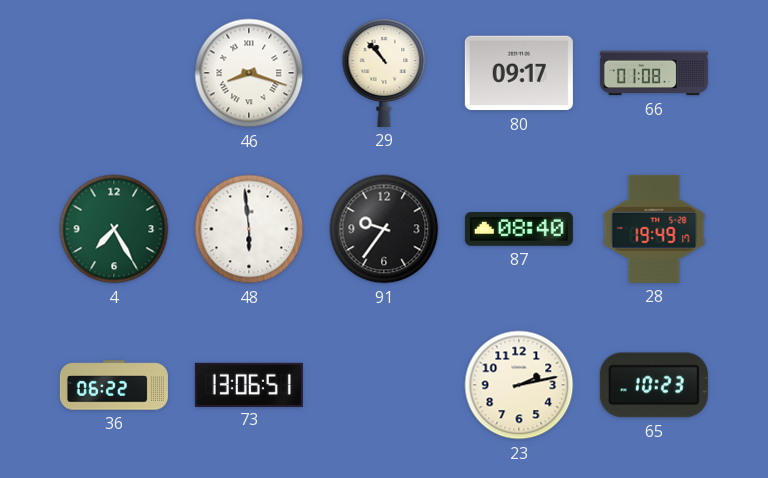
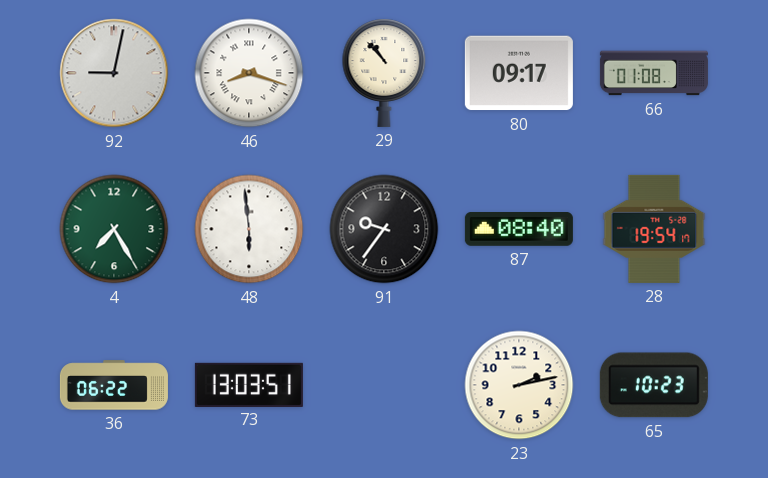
92: none -> 9:02
28: 19:49 -> 19:54
73: 13:06 -> 13:03
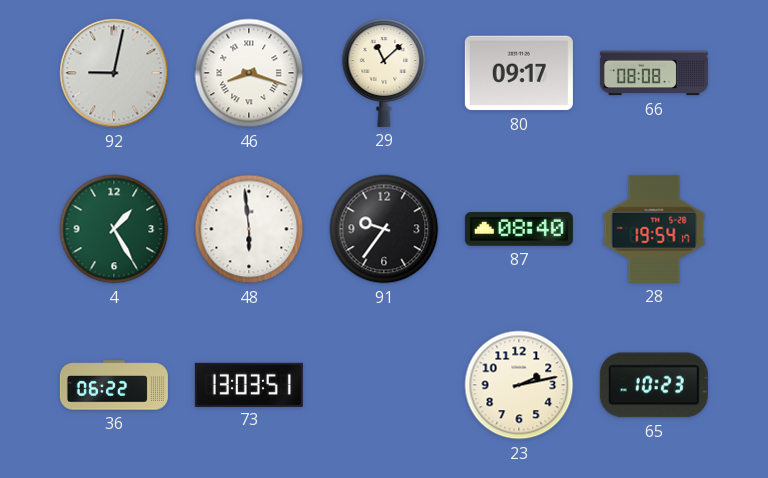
29: 10:53 -> 11:08
66: 01:08 -> 08:08
4: 7:25 -> 1:25
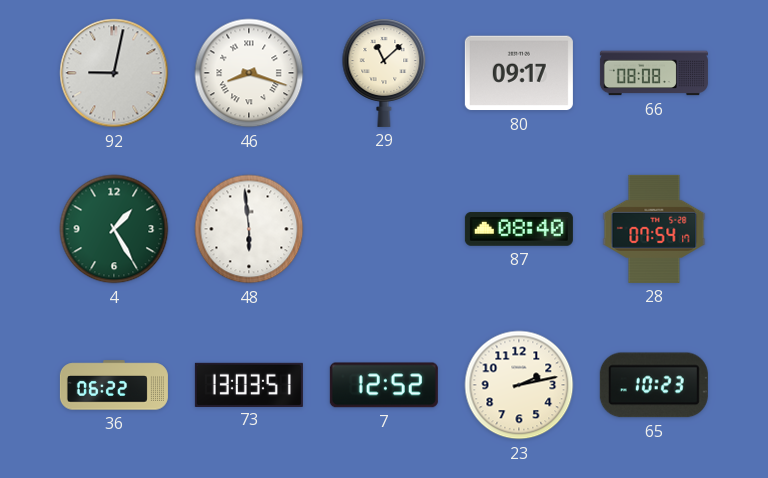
91: 9:36 -> none
28: 19:54 -> 07:54
7: none -> 12:52
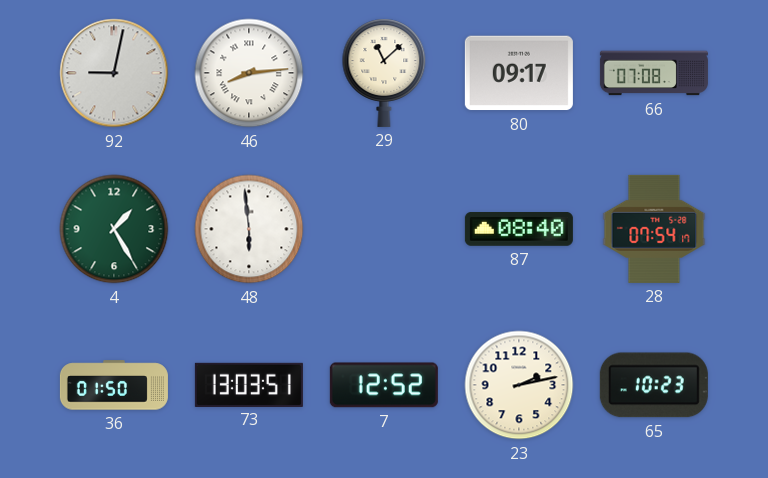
46: 8:18 -> 8:14
66: 08:08 -> 07:08
36: 06:22 -> 01:50
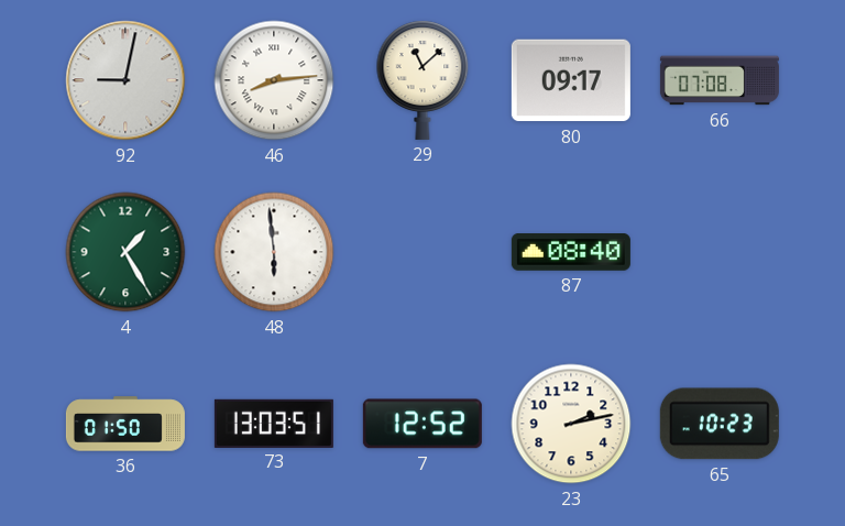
28: 07:54 -> none
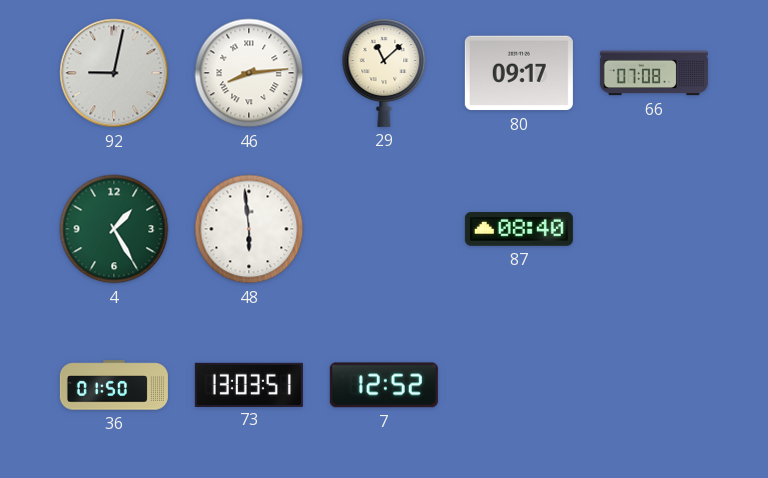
23: 2:13 -> none
65: 10:23 -> none
